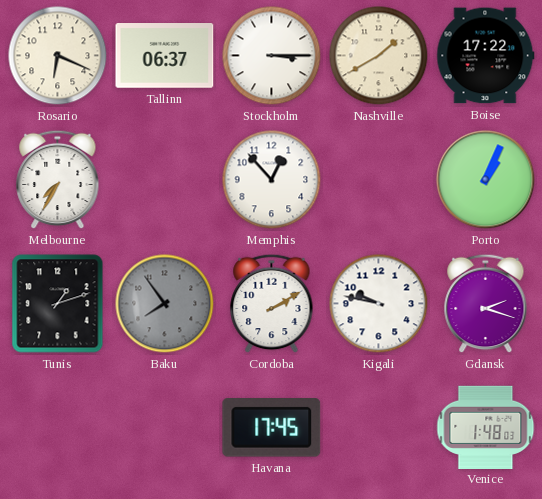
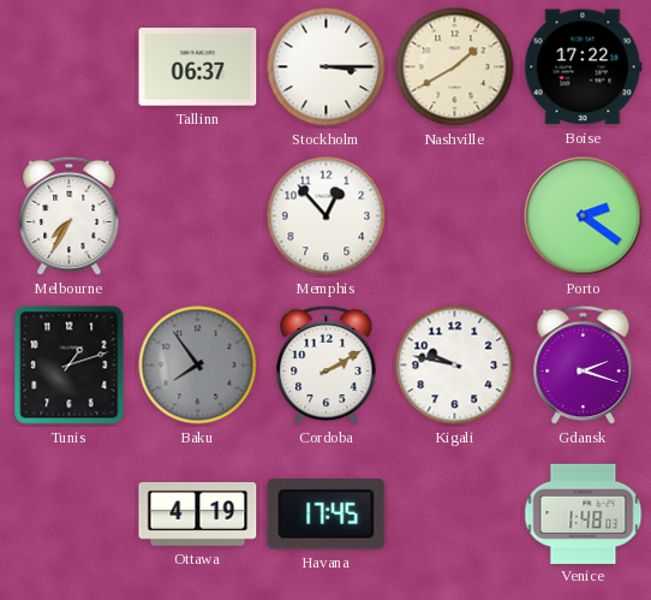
Rosario: 6:19 -> none
Porto: 1:04 -> 2:21
Ottawa: none -> 4:19
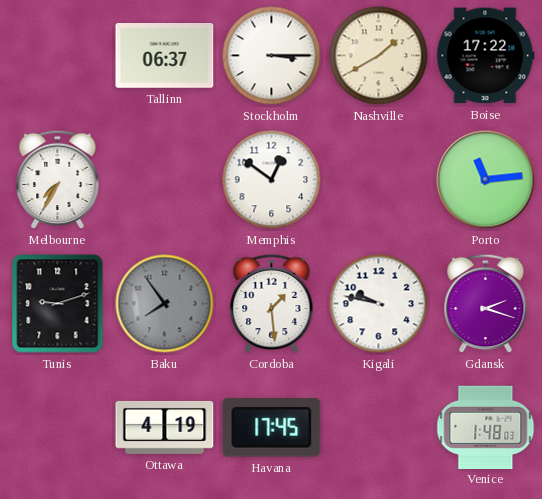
Memphis: 12:53 -> 12:51
Porto: 2:21 -> 11:14
Tunis: 1:12 -> 9:12
Cordoba: 2:10 -> 1:29
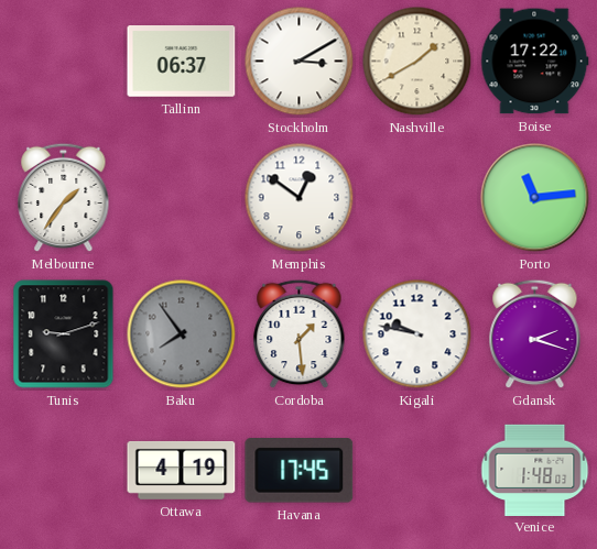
Stockholm: 3:15 -> 3:10
Melbourne: 7:35 -> 1:36
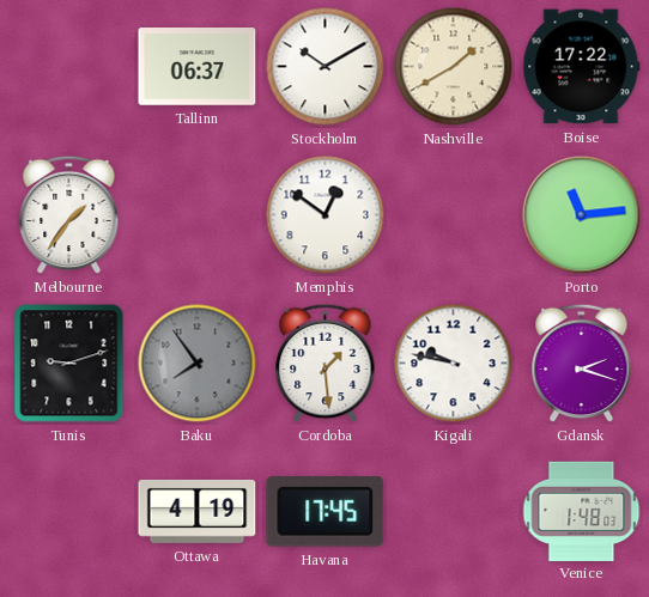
Stockholm: 3:10 -> 10:10
